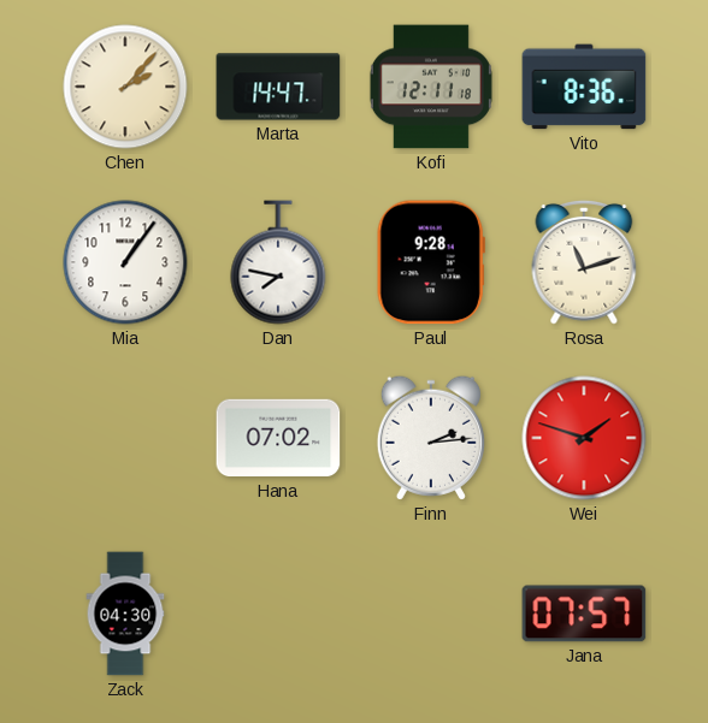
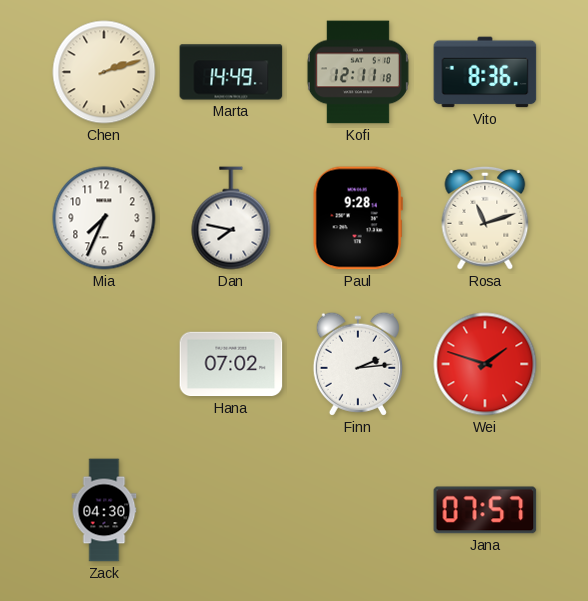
Chen: 2:07 -> 2:12
Marta: 14:47 -> 14:49
Mia: 1:06 -> 7:34
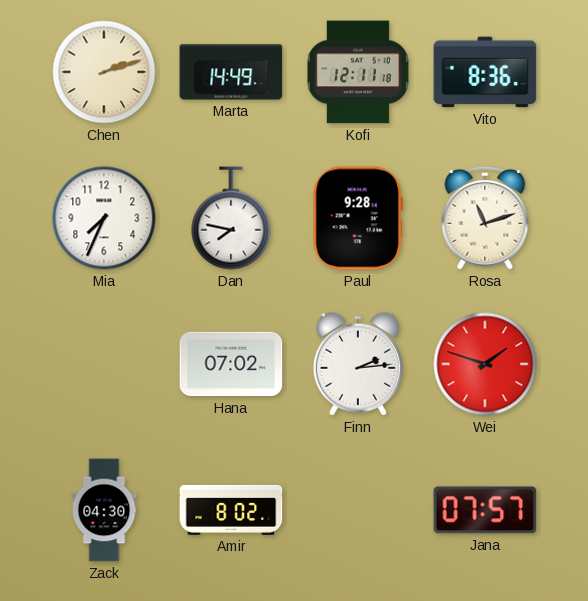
Amir: none -> 8:02
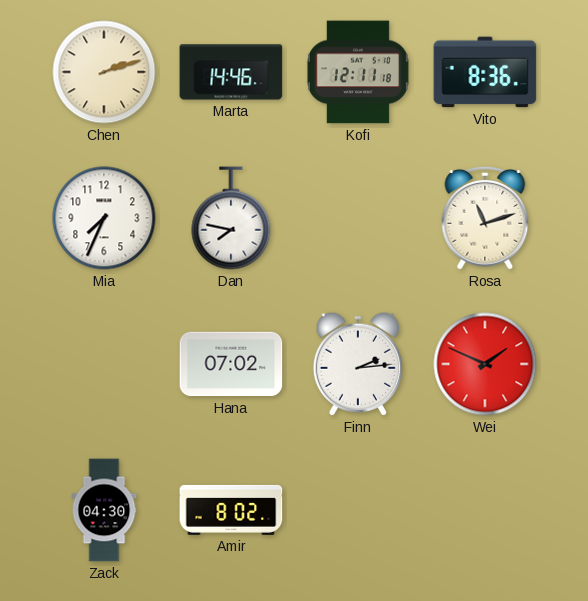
Marta: 14:49 -> 14:46
Paul: 9:28 -> none
Wei: 1:48 -> 1:49
Jana: 07:57 -> none
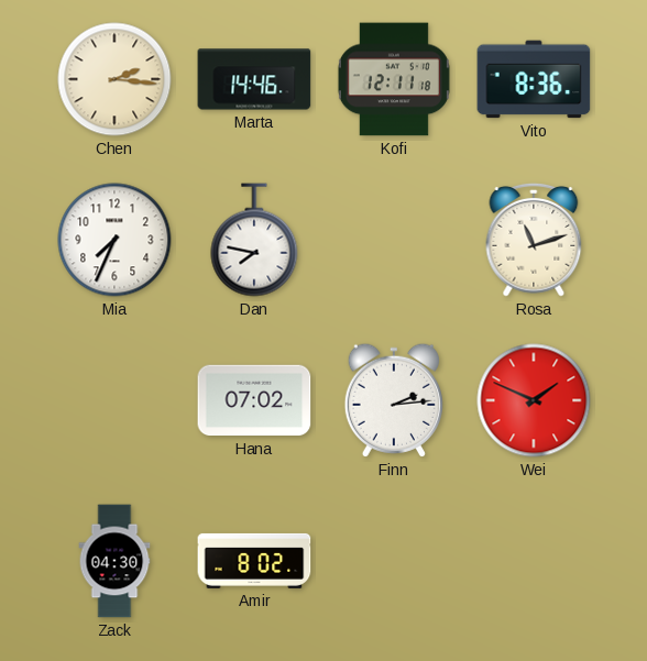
Chen: 2:12 -> 2:16
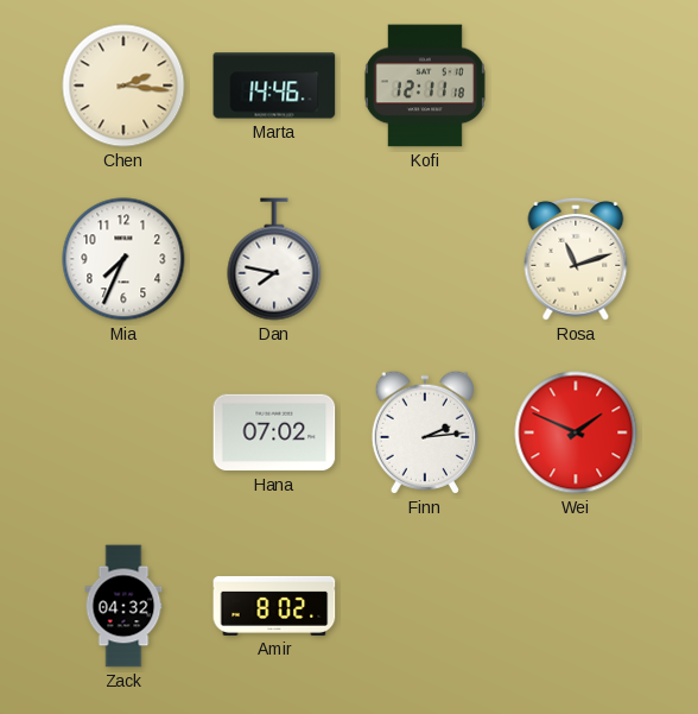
Vito: 8:36 -> none
Zack: 04:30 -> 04:32
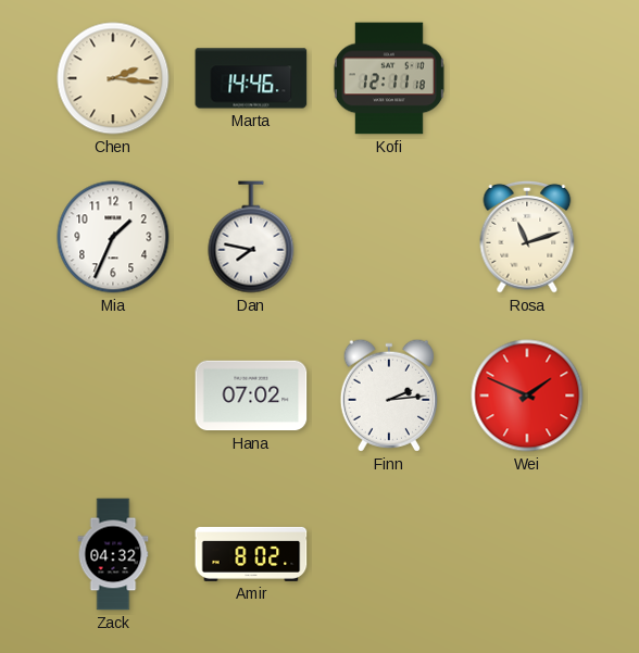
Mia: 7:34 -> 1:34
